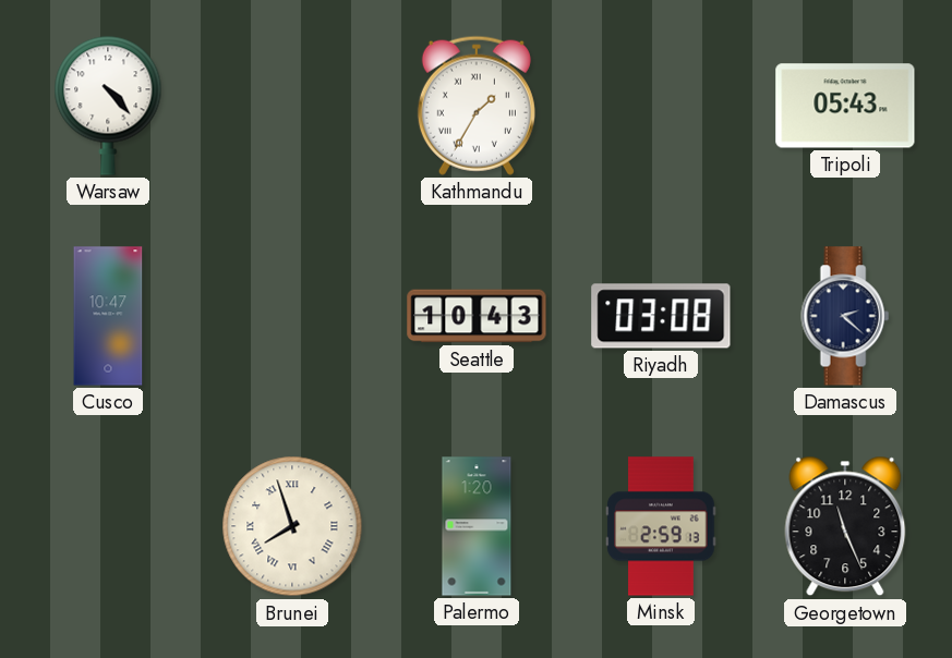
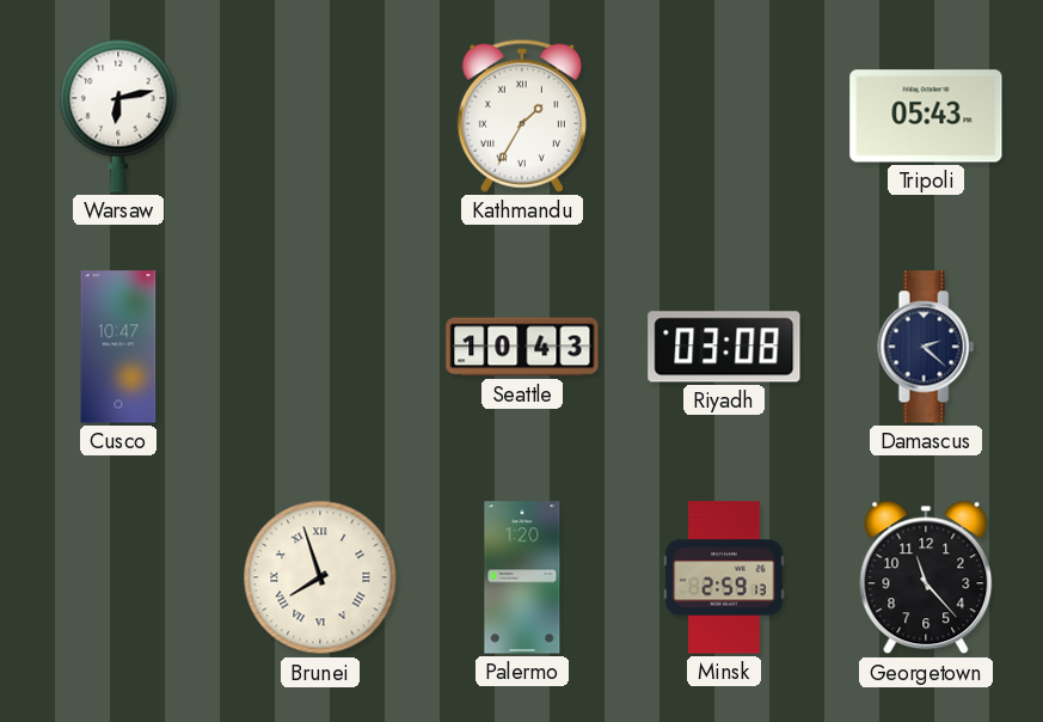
Warsaw: 4:23 -> 6:13
Georgetown: 11:26 -> 11:23
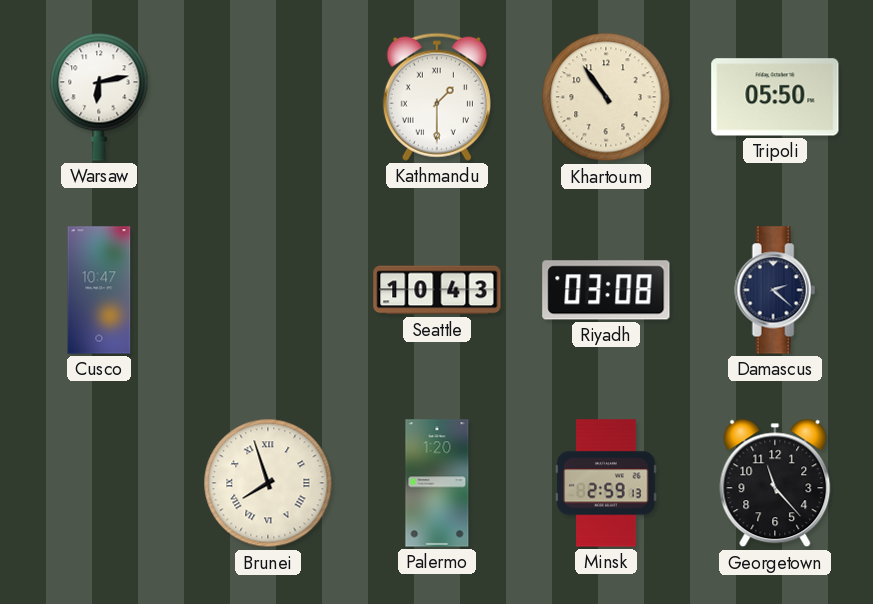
Kathmandu: 1:35 -> 1:30
Khartoum: none -> 10:54
Tripoli: 05:43 -> 05:50
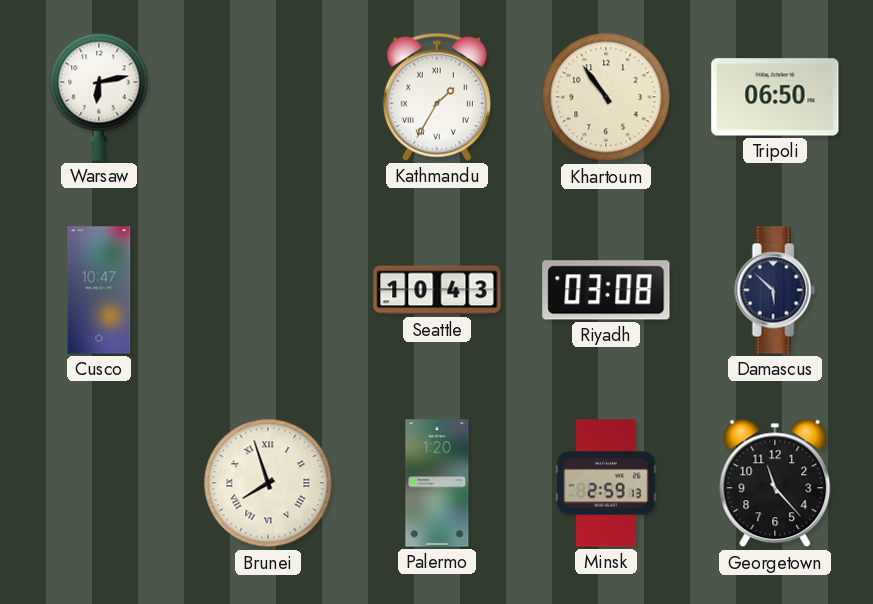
Kathmandu: 1:30 -> 1:35
Tripoli: 05:50 -> 06:50
Damascus: 2:22 -> 5:52
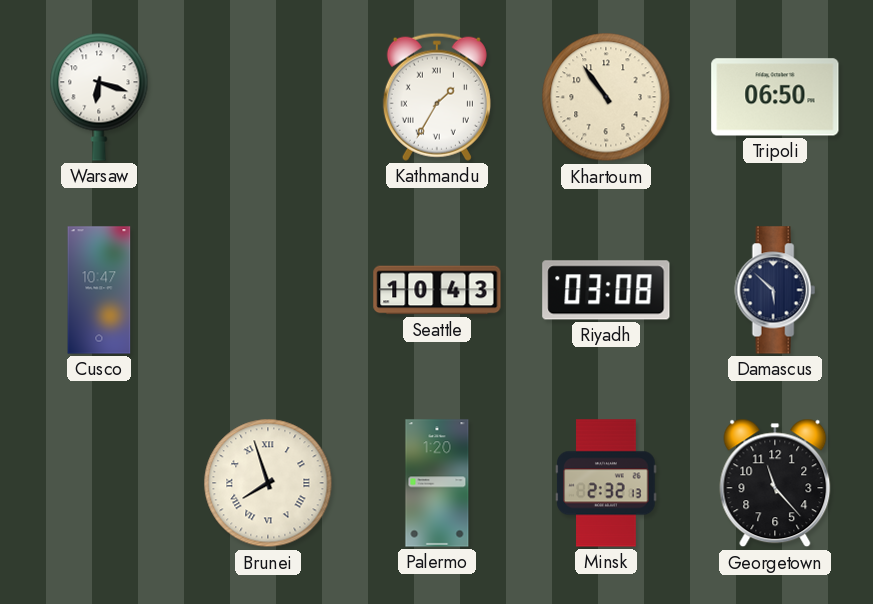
Warsaw: 6:13 -> 6:18
Minsk: 2:59 -> 2:32
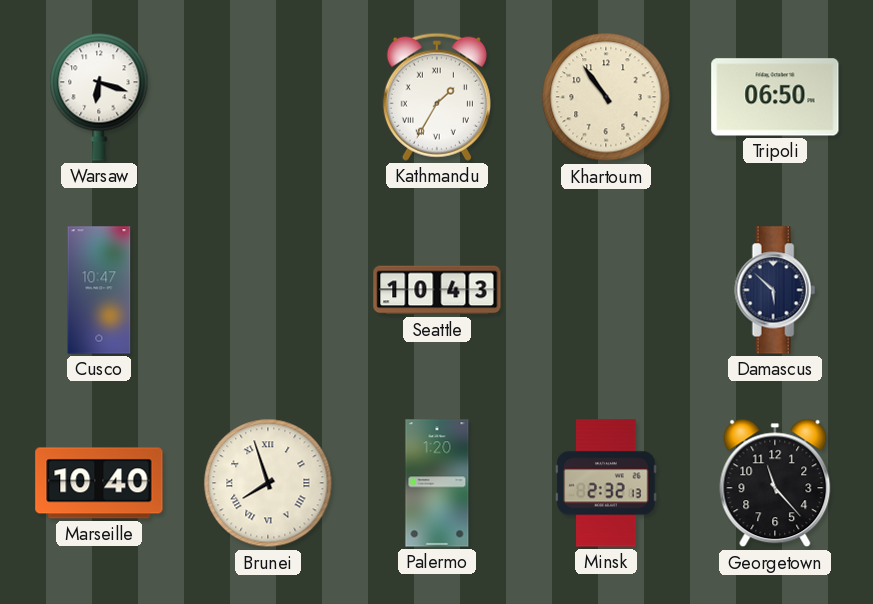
Riyadh: 03:08 -> none
Marseille: none -> 10:40
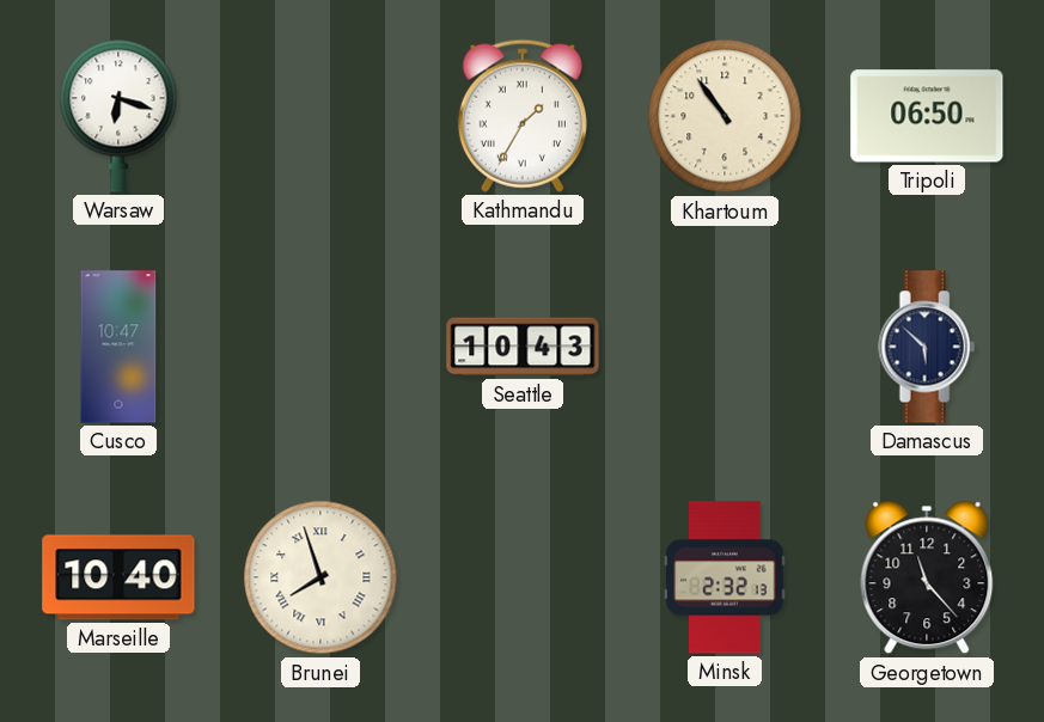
Palermo: 1:20 -> none
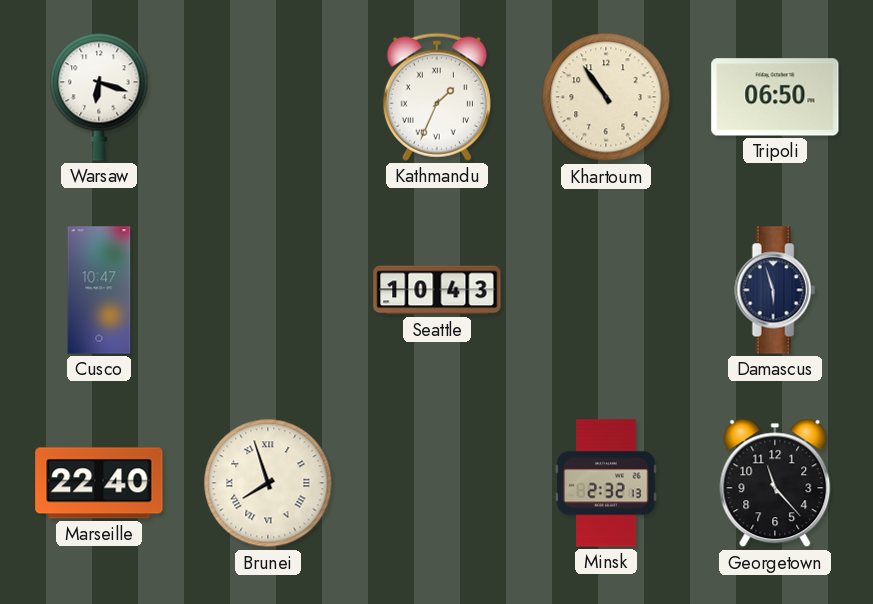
Kathmandu: 1:35 -> 1:34
Damascus: 5:52 -> 5:57
Marseille: 10:40 -> 22:40
